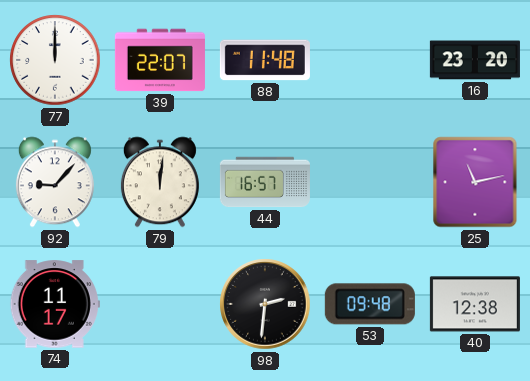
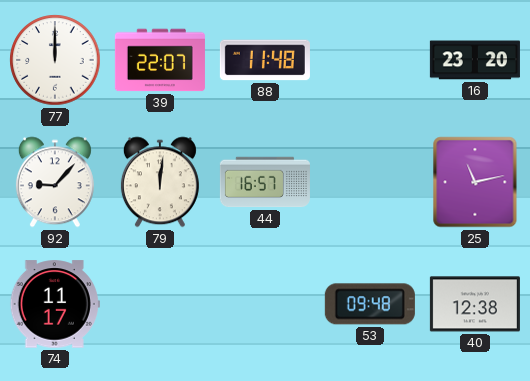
98: 2:31 -> none
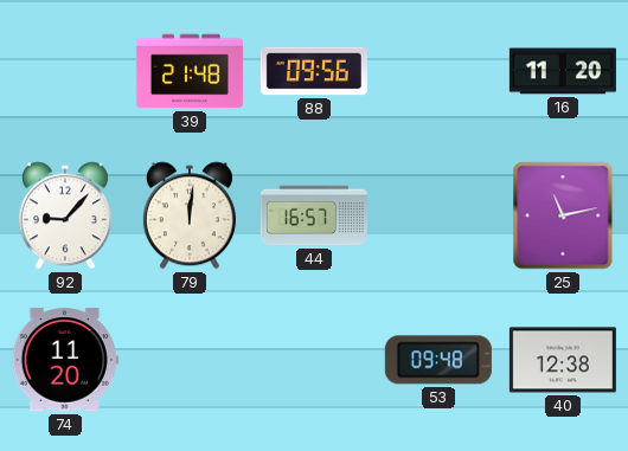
77: 12:00 -> none
39: 22:07 -> 21:48
88: 11:48 -> 09:56
16: 23:20 -> 11:20
74: 11:17 -> 11:20
